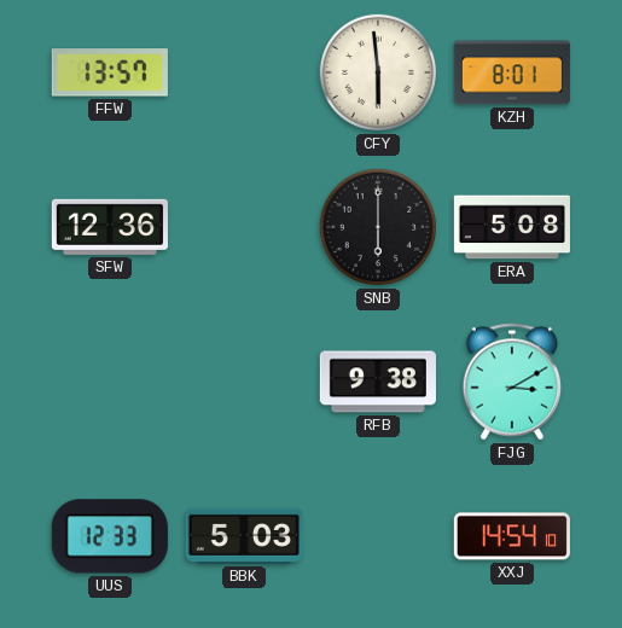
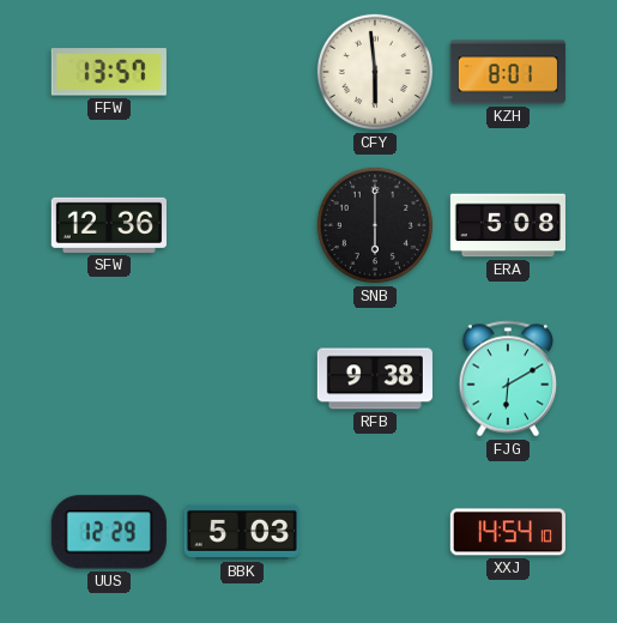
FJG: 3:10 -> 6:10
UUS: 12:33 -> 12:29
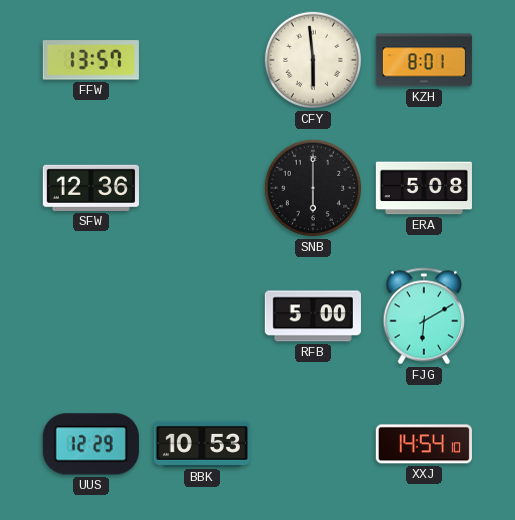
RFB: 9:38 -> 5:00
BBK: 5:03 -> 10:53
